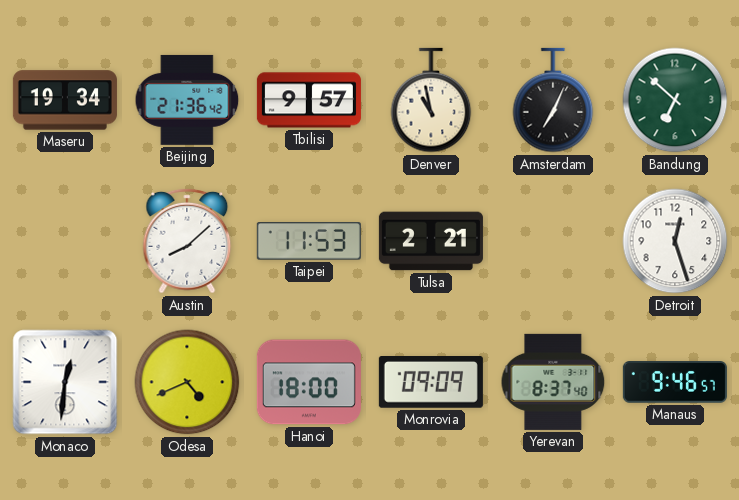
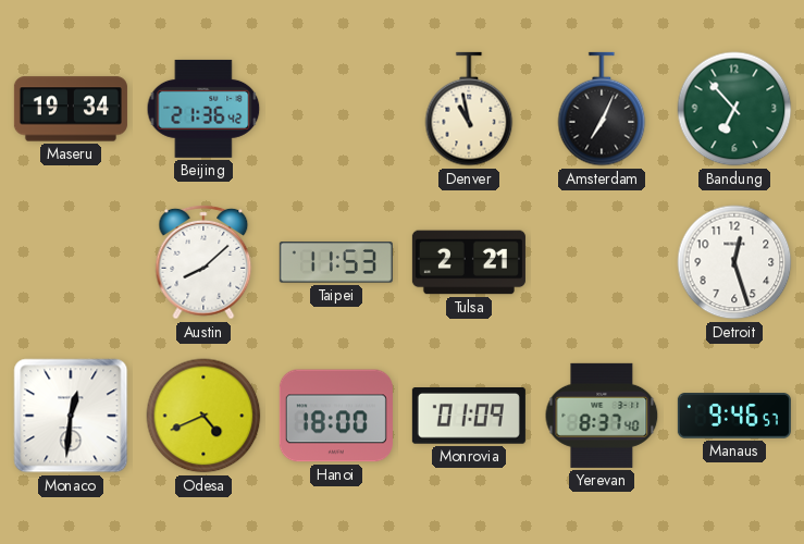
Tbilisi: 9:57 -> none
Bandung: 6:52 -> 6:53
Monrovia: 09:09 -> 01:09
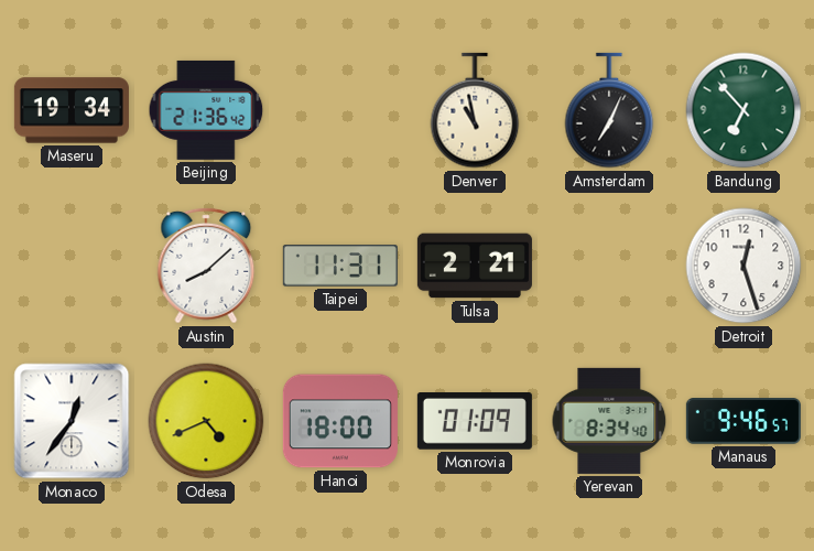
Taipei: 11:53 -> 11:31
Monaco: 12:31 -> 12:36
Yerevan: 8:37 -> 8:34
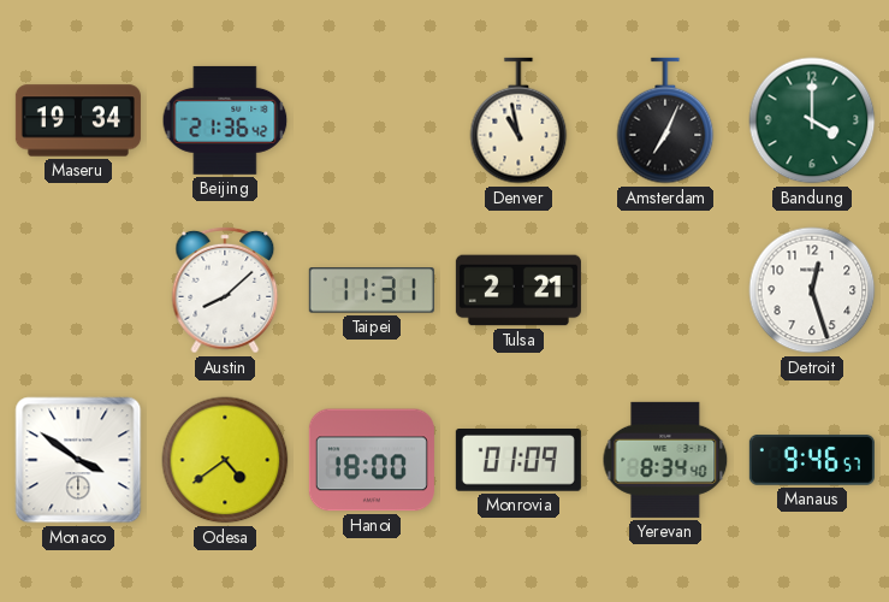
Bandung: 6:53 -> 4:00
Monaco: 12:36 -> 3:51
Odesa: 4:41 -> 4:39
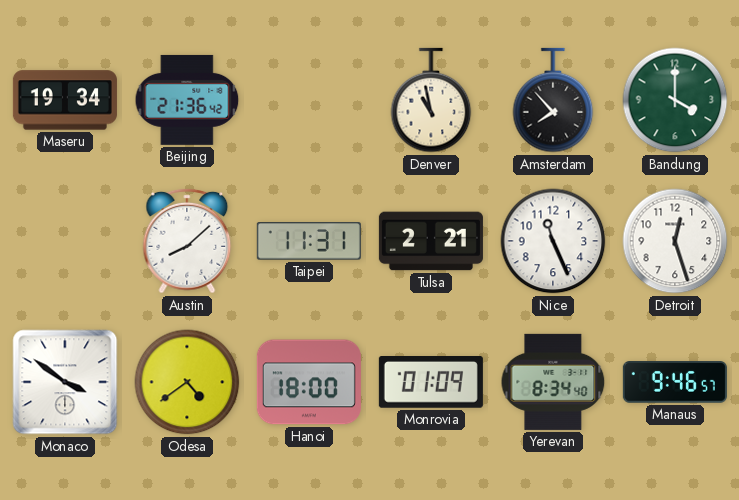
Amsterdam: 7:04 -> 7:53
Nice: none -> 11:26
